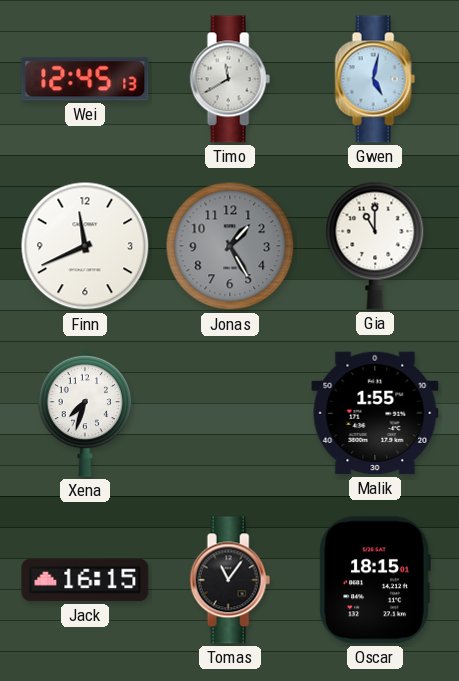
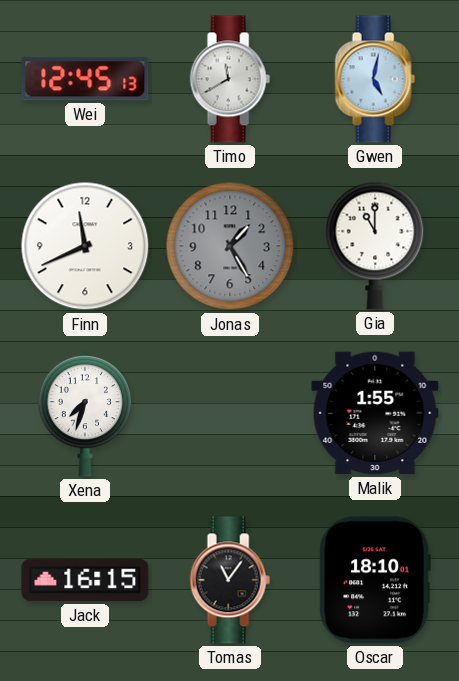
Oscar: 18:15 -> 18:10
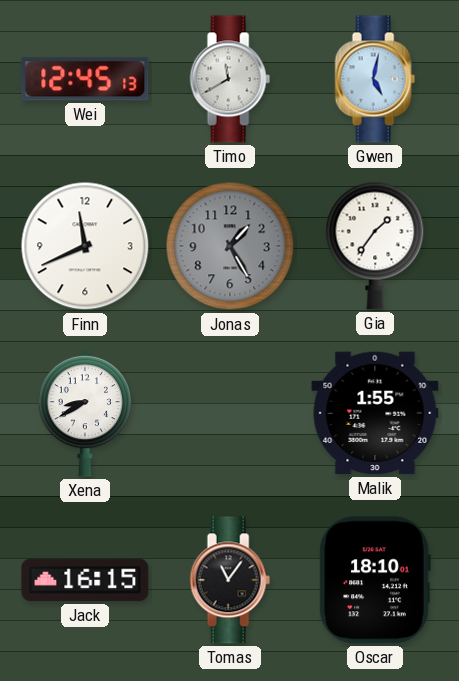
Gia: 11:00 -> 1:36
Xena: 7:33 -> 8:40
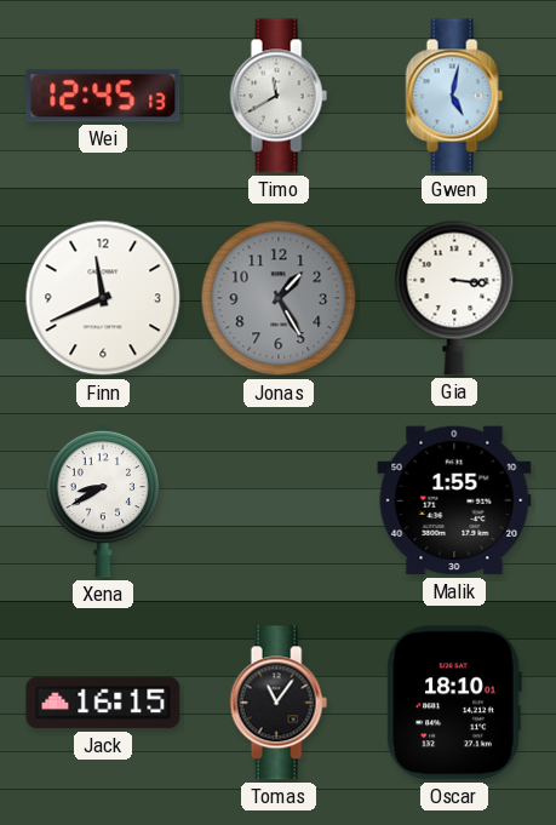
Gia: 1:36 -> 3:16
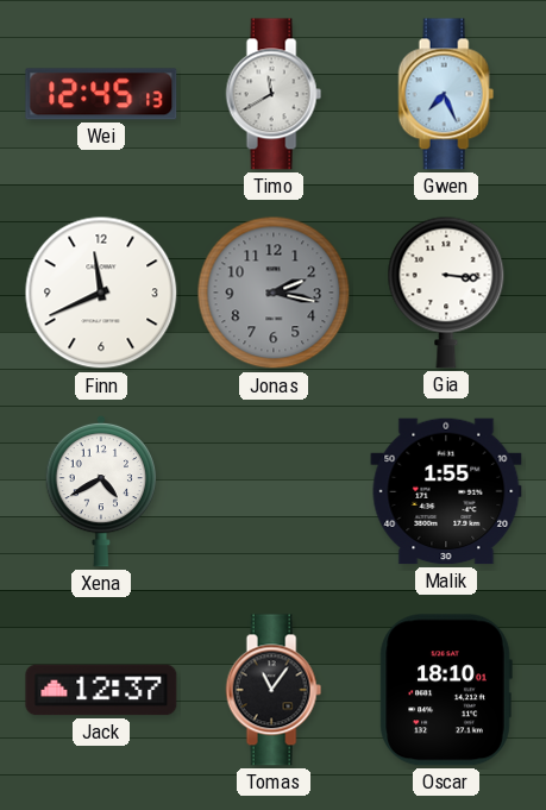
Gwen: 5:02 -> 7:26
Jonas: 1:25 -> 2:17
Xena: 8:40 -> 4:40
Jack: 16:15 -> 12:37
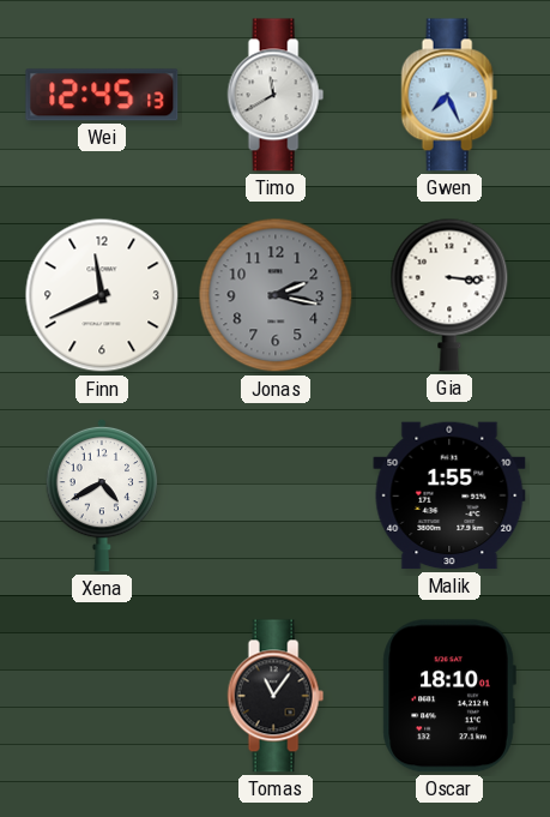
Jack: 12:37 -> none
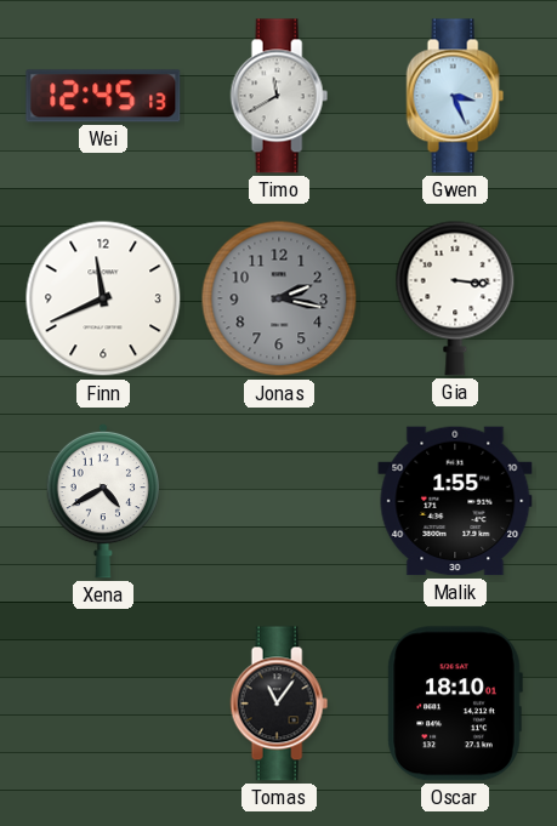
Gwen: 7:26 -> 3:26
